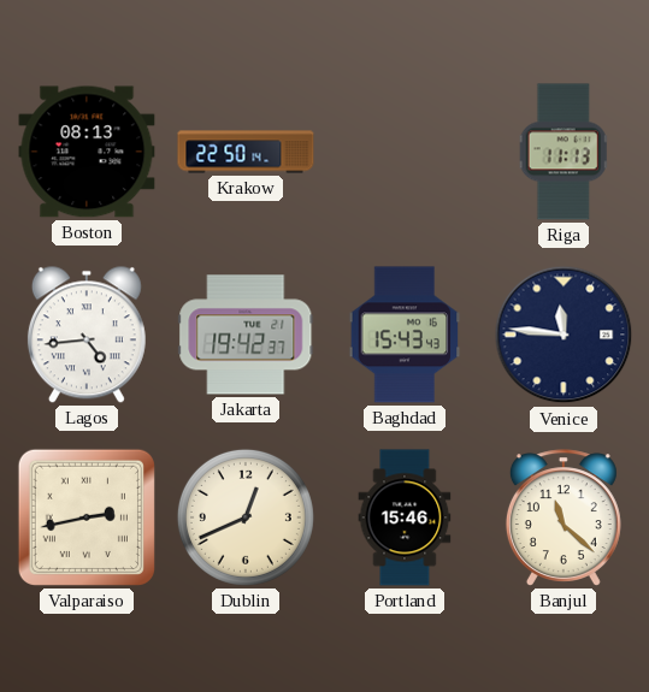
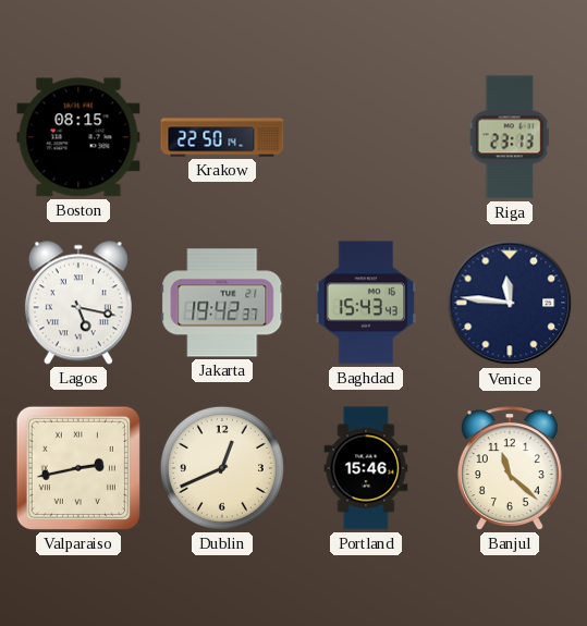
Boston: 08:13 -> 08:15
Riga: 11:13 -> 23:13
Lagos: 4:44 -> 5:17
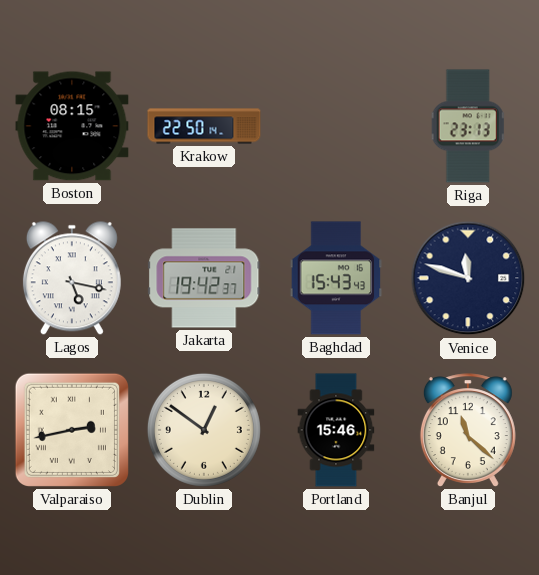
Venice: 11:46 -> 11:48
Dublin: 12:41 -> 12:51
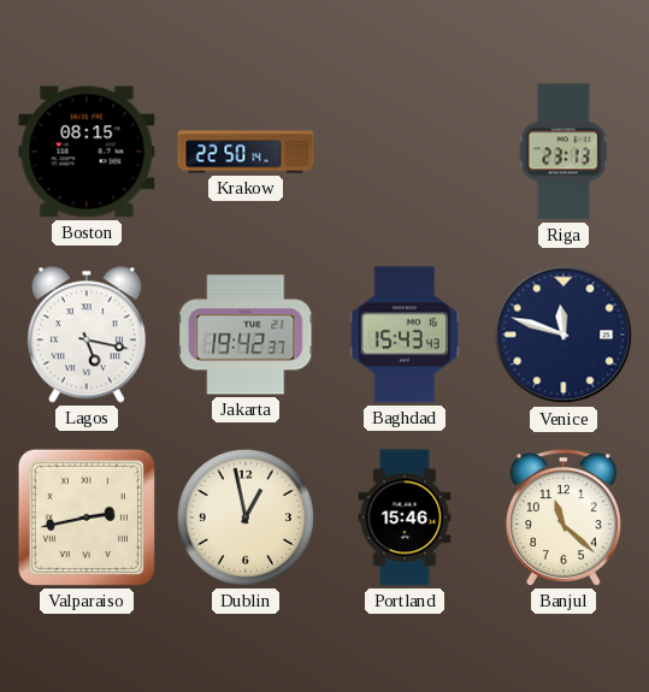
Dublin: 12:51 -> 12:58
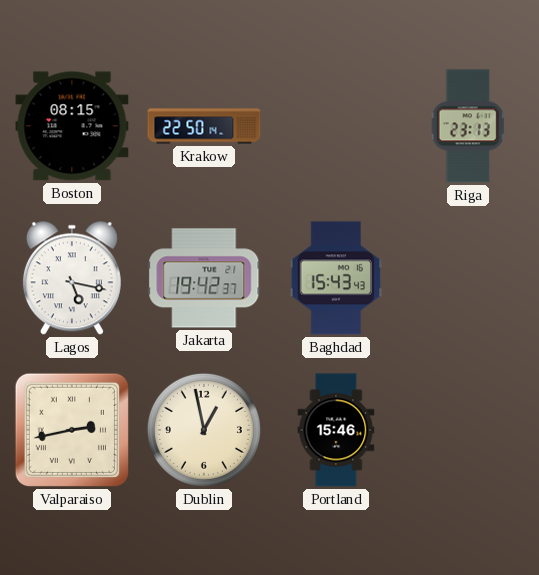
Venice: 11:48 -> none
Banjul: 11:22 -> none
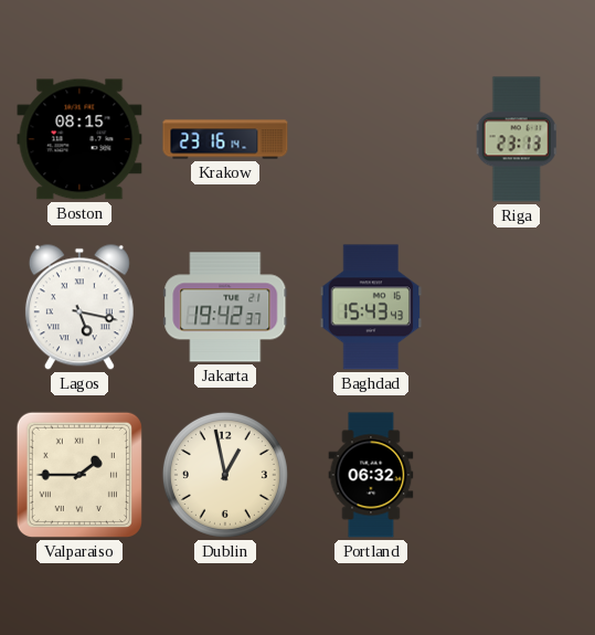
Krakow: 22:50 -> 23:16
Valparaiso: 2:43 -> 1:45
Portland: 15:46 -> 06:32
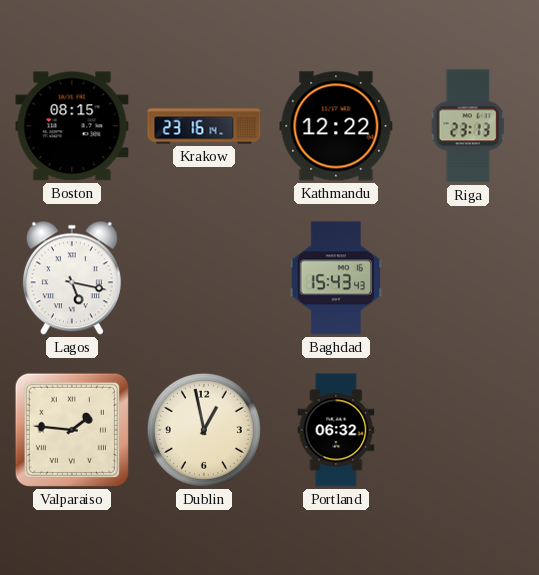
Kathmandu: none -> 12:22
Jakarta: 19:42 -> none
Valparaiso: 1:45 -> 1:46
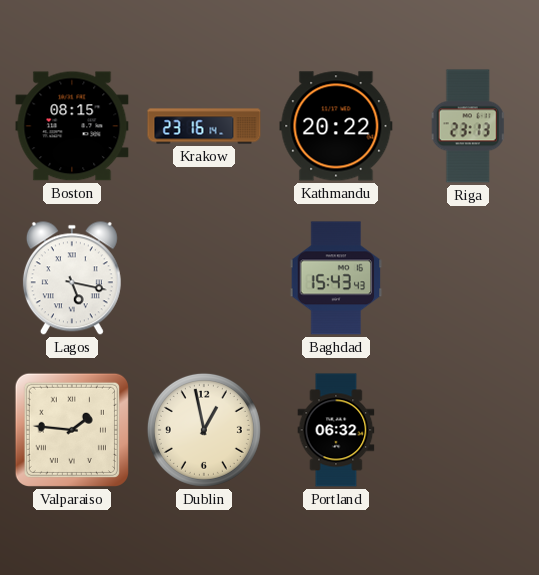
Kathmandu: 12:22 -> 20:22
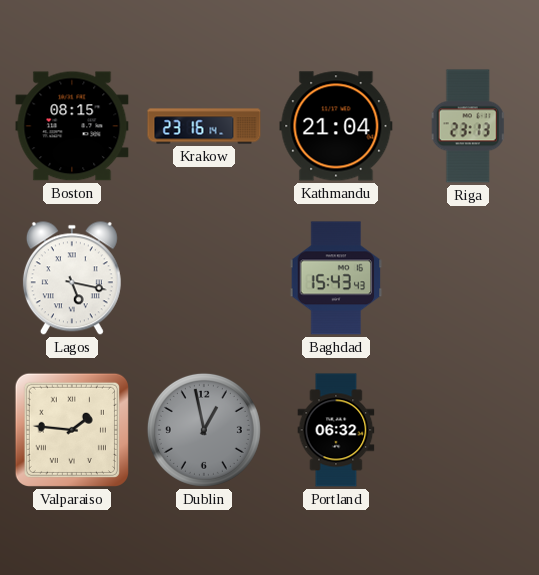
Kathmandu: 20:22 -> 21:04
Dublin dial: cream -> grey
